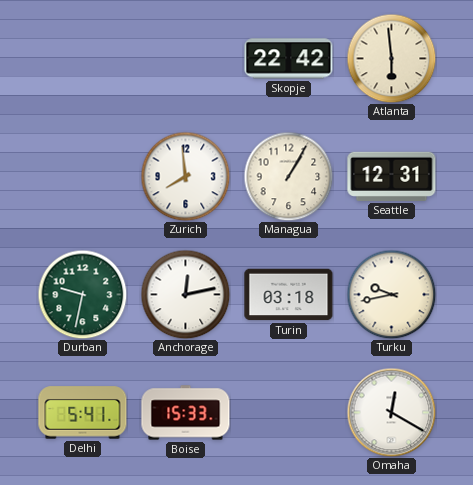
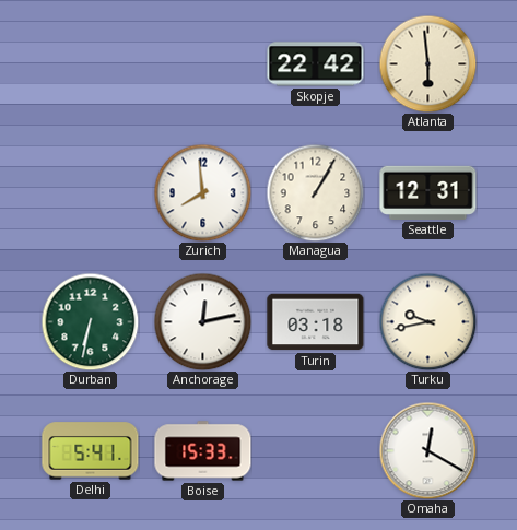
Durban: 9:32 -> 6:32
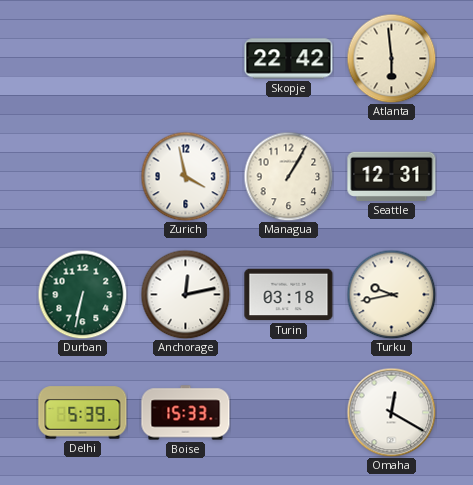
Zurich: 7:59 -> 3:58
Delhi: 5:41 -> 5:39
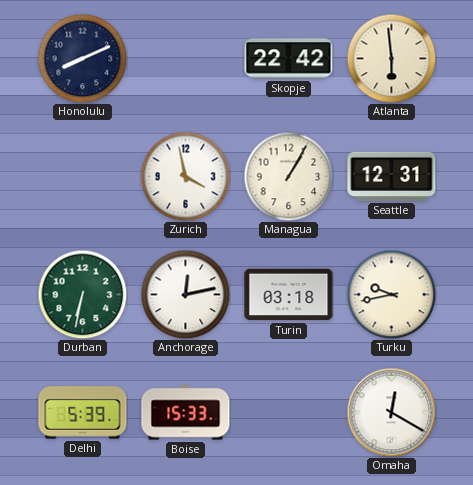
Honolulu: none -> 8:11
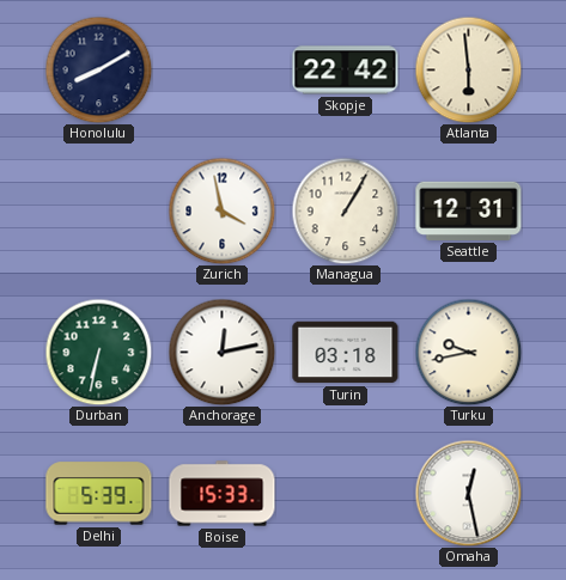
Honolulu: 8:11 -> 8:10
Omaha: 12:20 -> 12:28
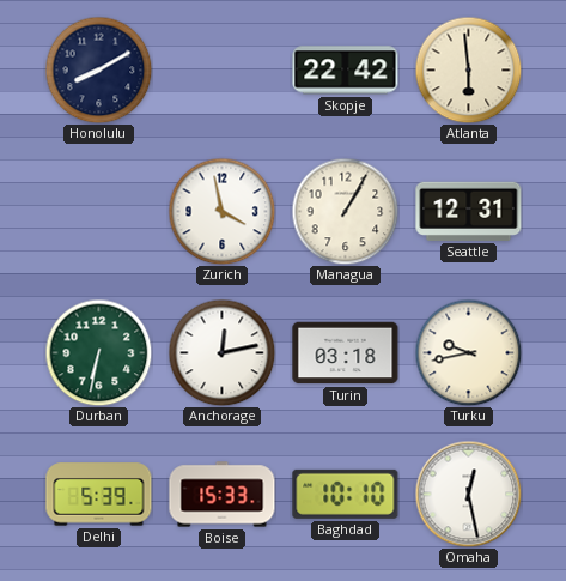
Baghdad: none -> 10:10
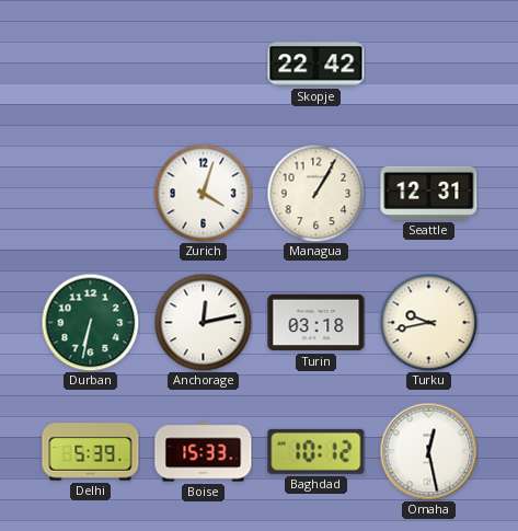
Honolulu: 8:10 -> none
Atlanta: 5:59 -> none
Zurich: 3:58 -> 4:03
Baghdad: 10:10 -> 10:12
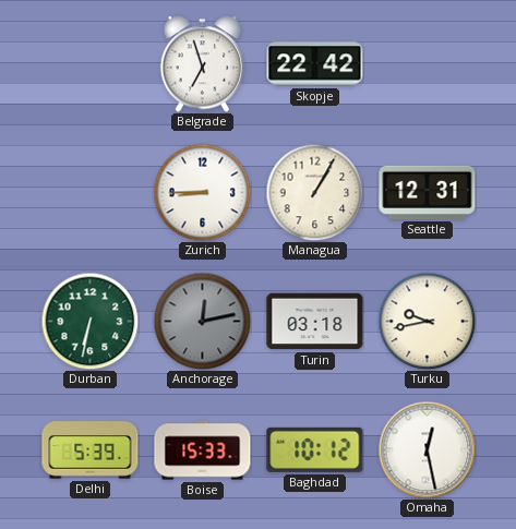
Belgrade: none -> 6:57
Zurich: 4:03 -> 8:45
Anchorage dial: white -> grey
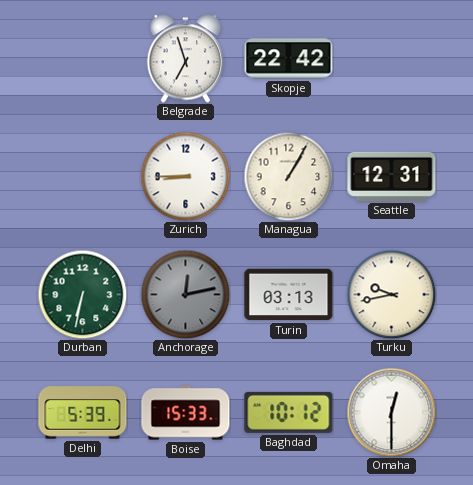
Turin: 03:18 -> 03:13
Omaha: 12:28 -> 12:30
